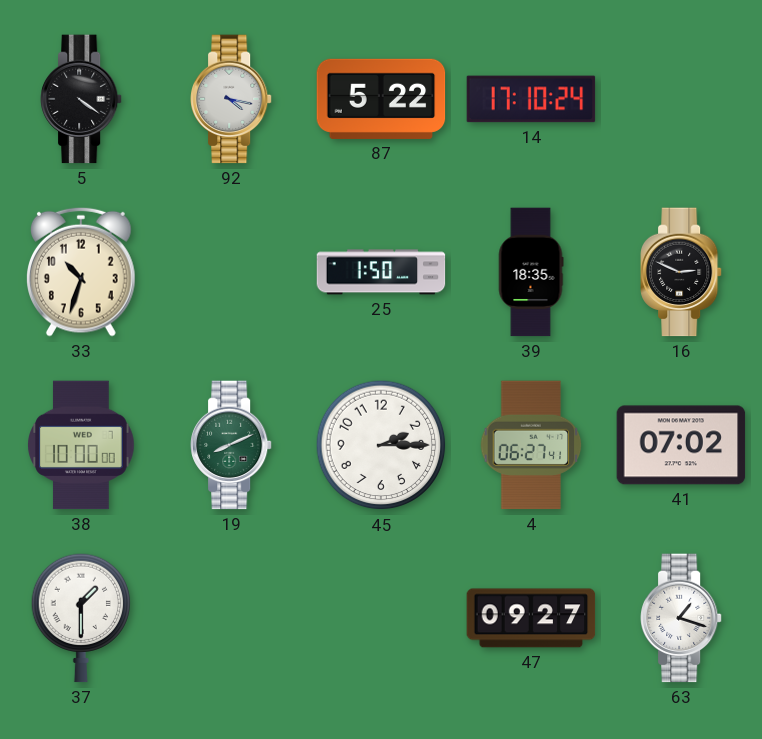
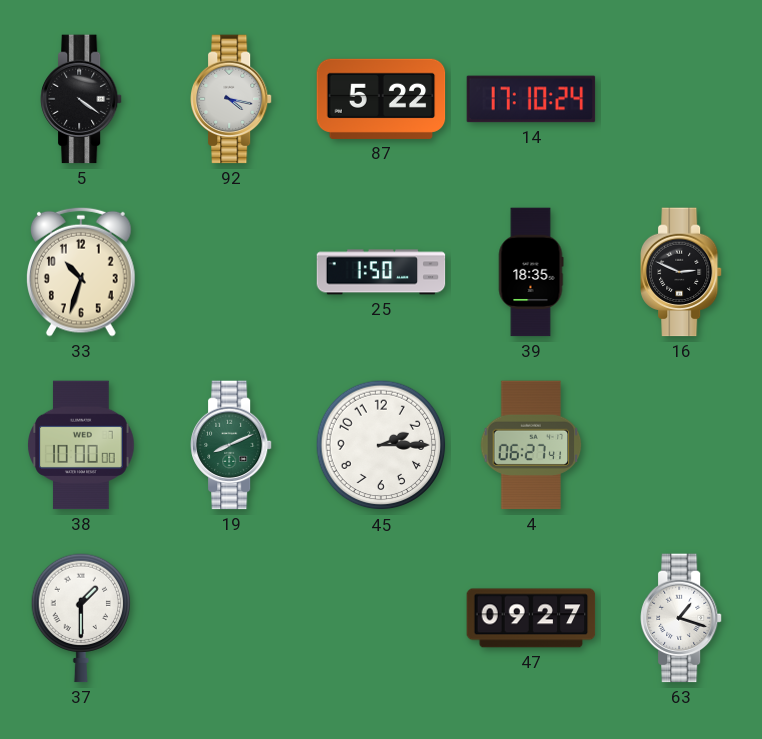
41: 07:02 -> none
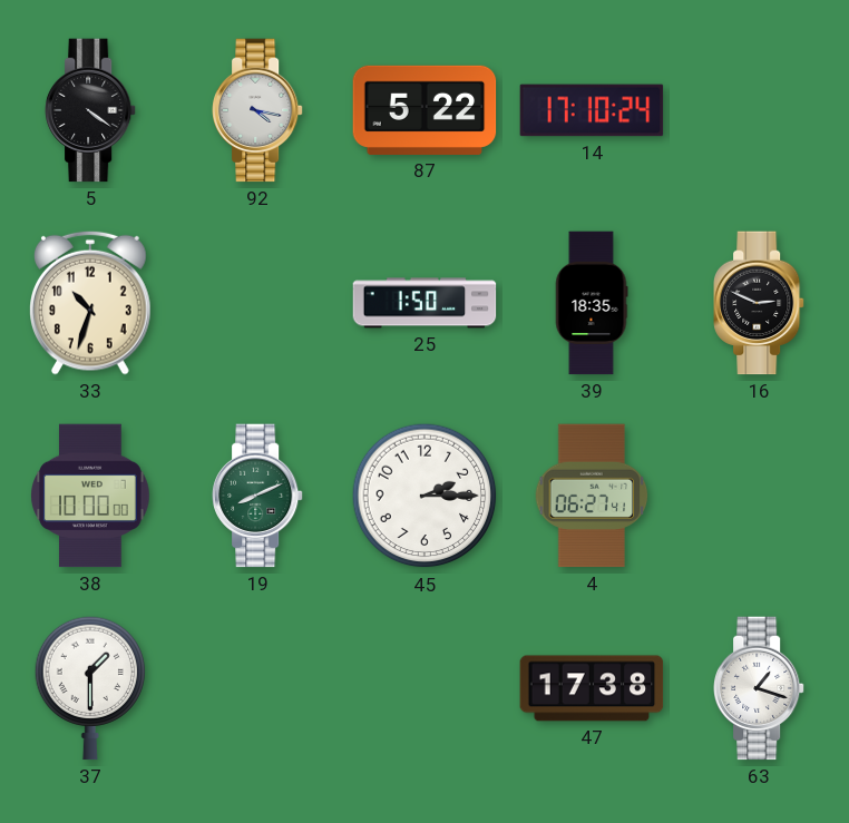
47: 09:27 -> 17:38
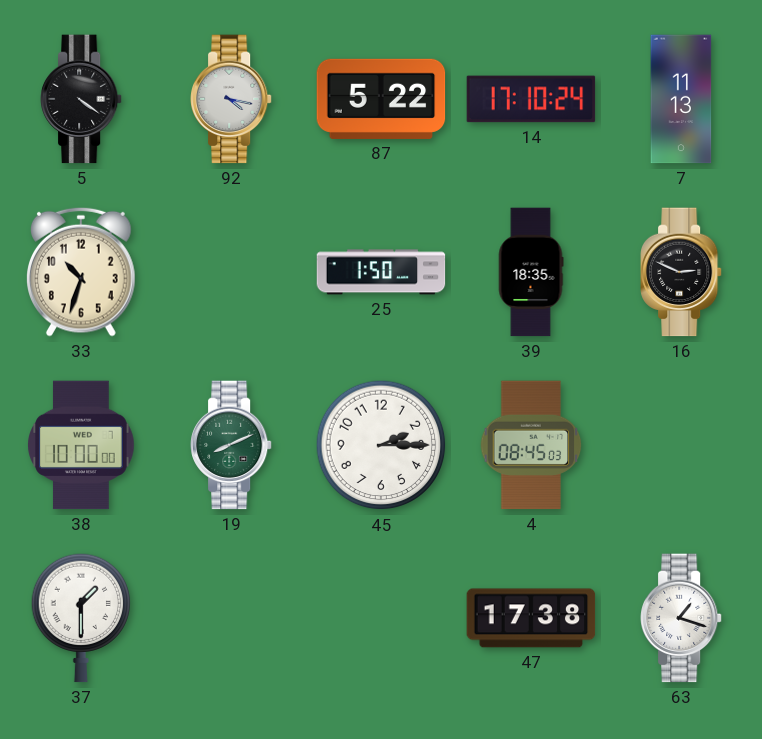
7: none -> 11:13
4: 06:27 -> 08:45
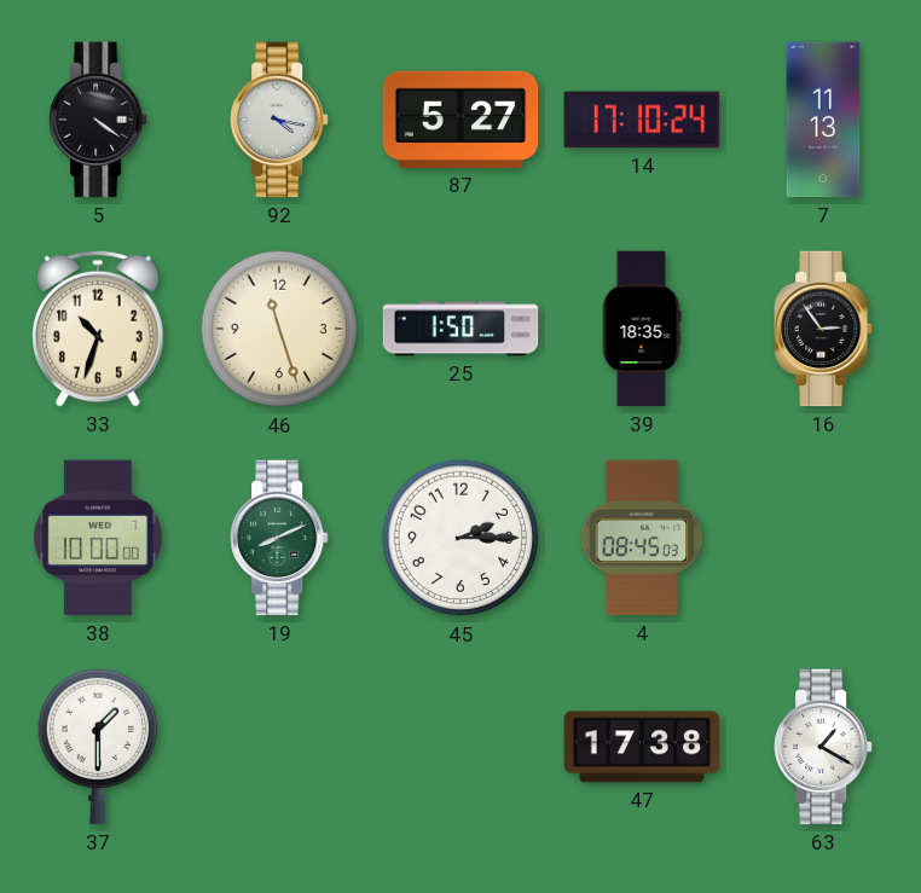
87: 5:22 -> 5:27
46: none -> 11:27
16: 2:49 -> 2:54
63: 1:18 -> 1:20
